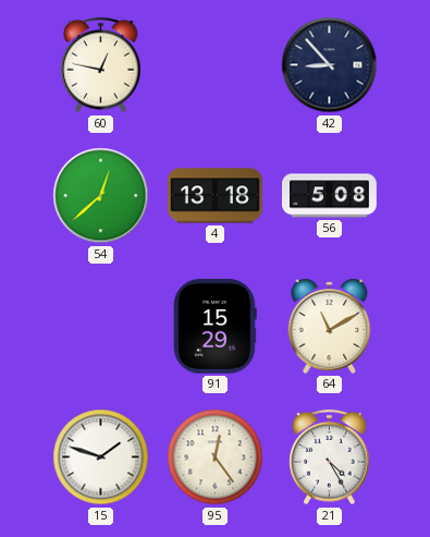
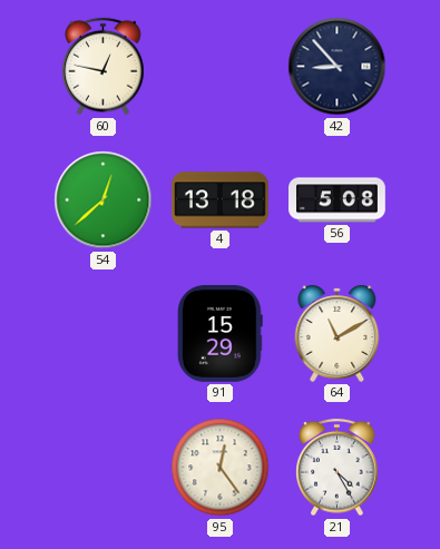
15: 1:48 -> none
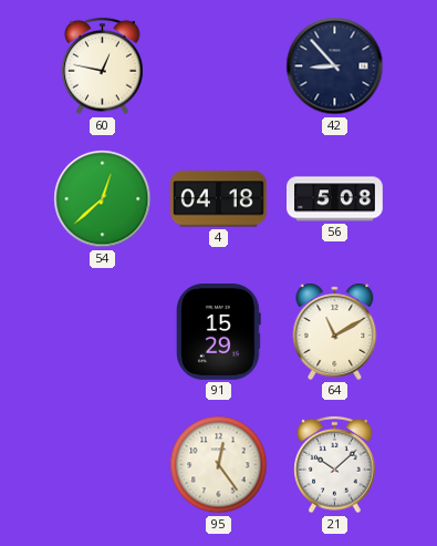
4: 13:18 -> 04:18
21: 4:25 -> 10:08
